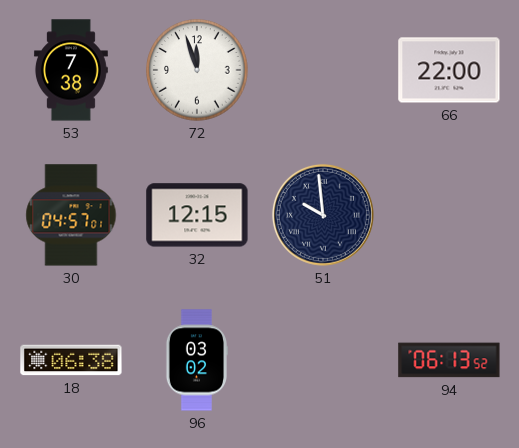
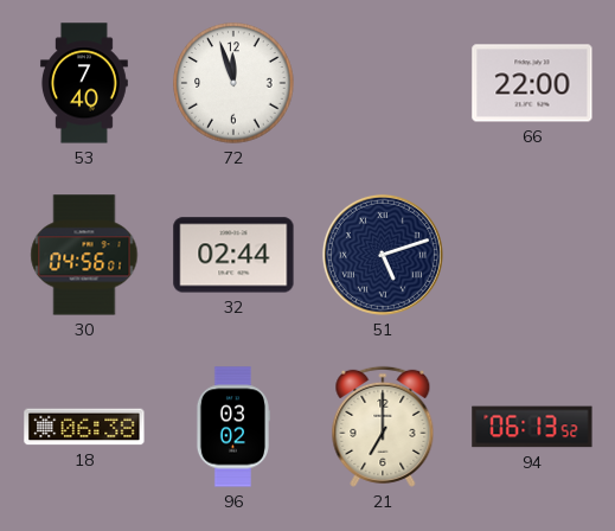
53: 7:38 -> 7:40
30: 04:57 -> 04:56
32: 12:15 -> 02:44
51: 9:59 -> 5:12
21: none -> 7:00
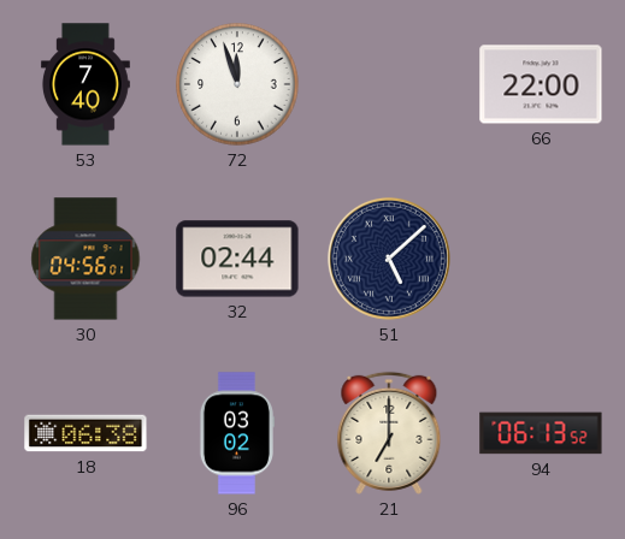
51: 5:12 -> 5:08
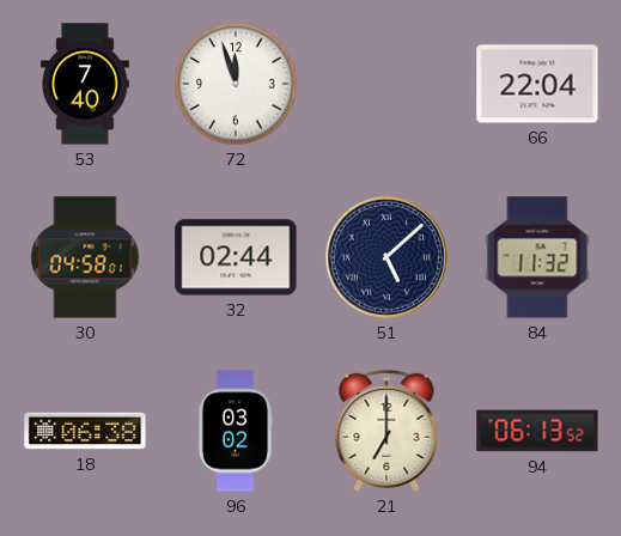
66: 22:00 -> 22:04
30: 04:56 -> 04:58
84: none -> 11:32
